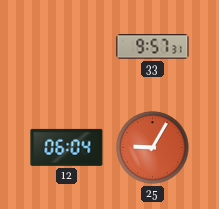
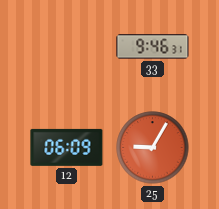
33: 9:57 -> 9:46
12: 06:04 -> 06:09
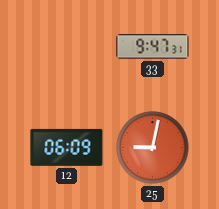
33: 9:46 -> 9:47
25: 9:05 -> 9:02
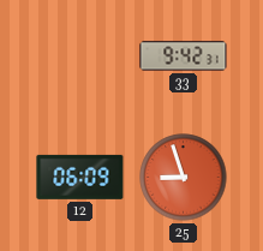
33: 9:47 -> 9:42
25: 9:02 -> 8:57
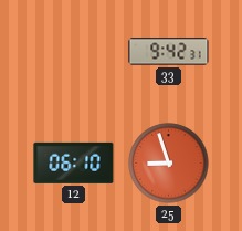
12: 06:09 -> 06:10
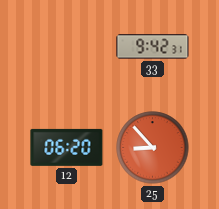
12: 06:10 -> 06:20
25: 8:57 -> 8:53
